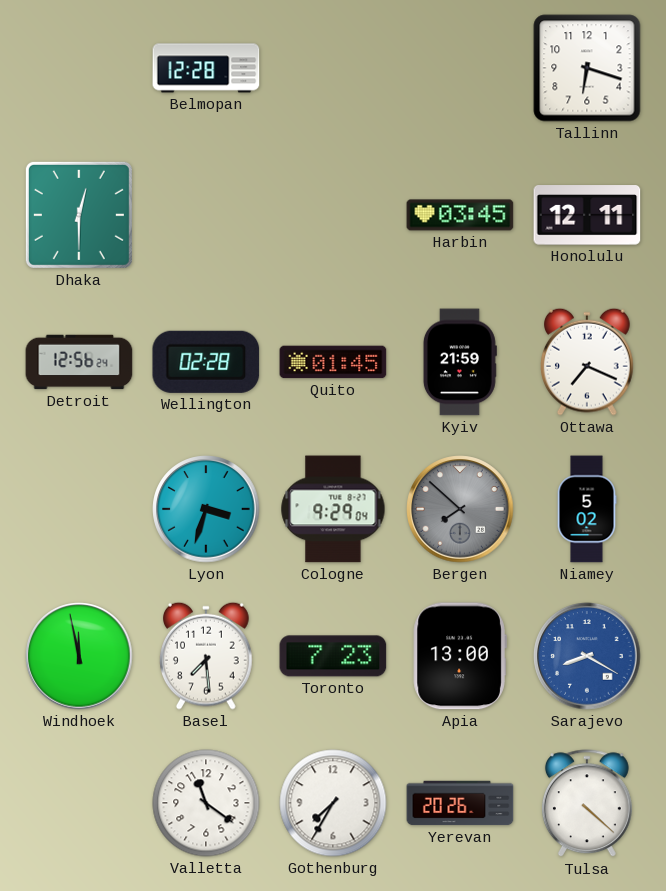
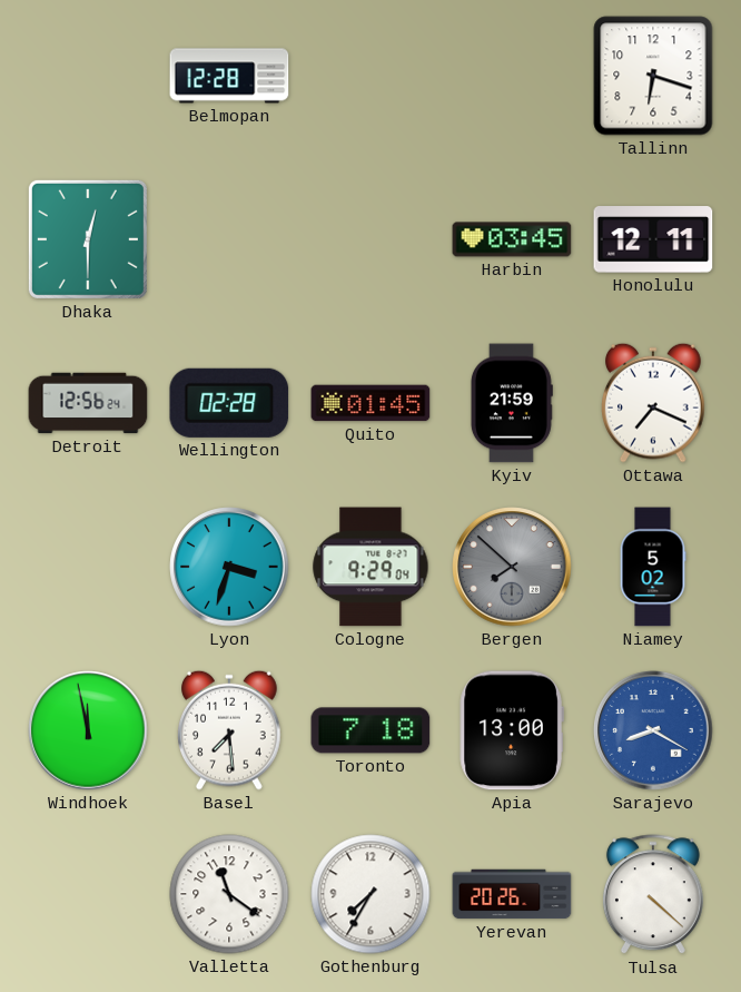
Toronto: 7:23 -> 7:18
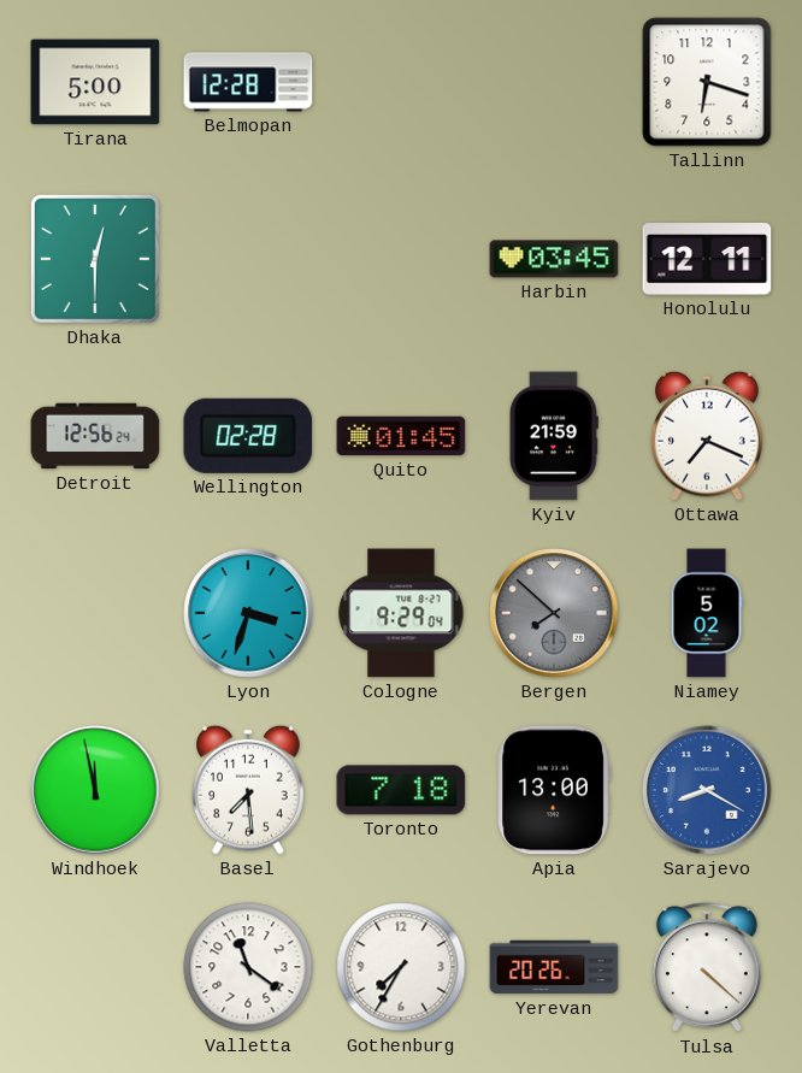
Tirana: none -> 5:00
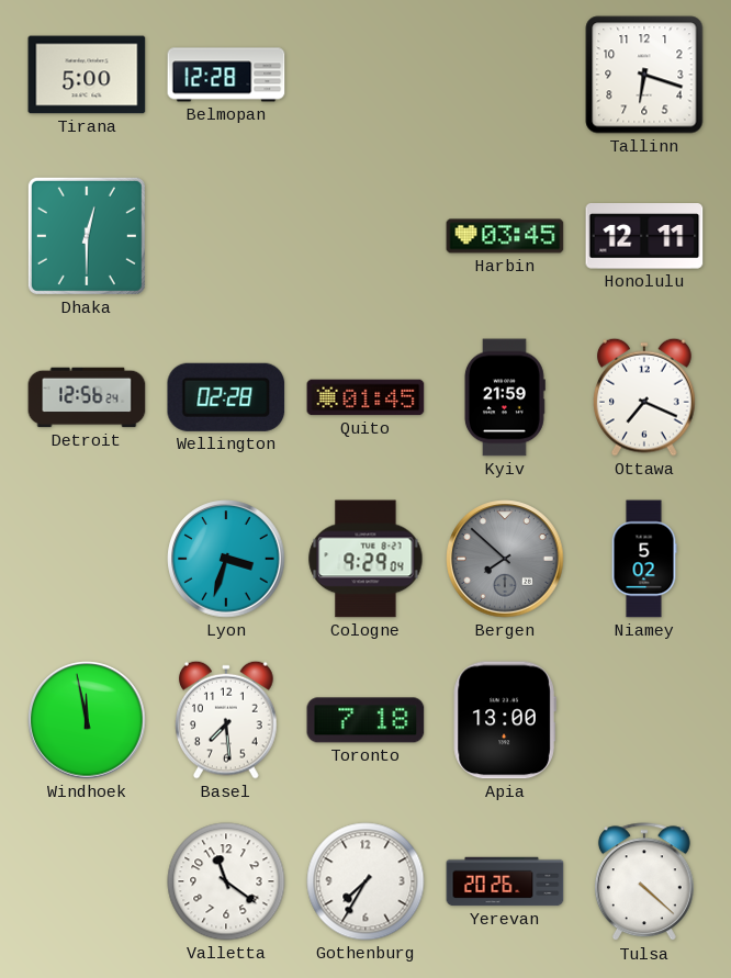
Sarajevo: 8:20 -> none
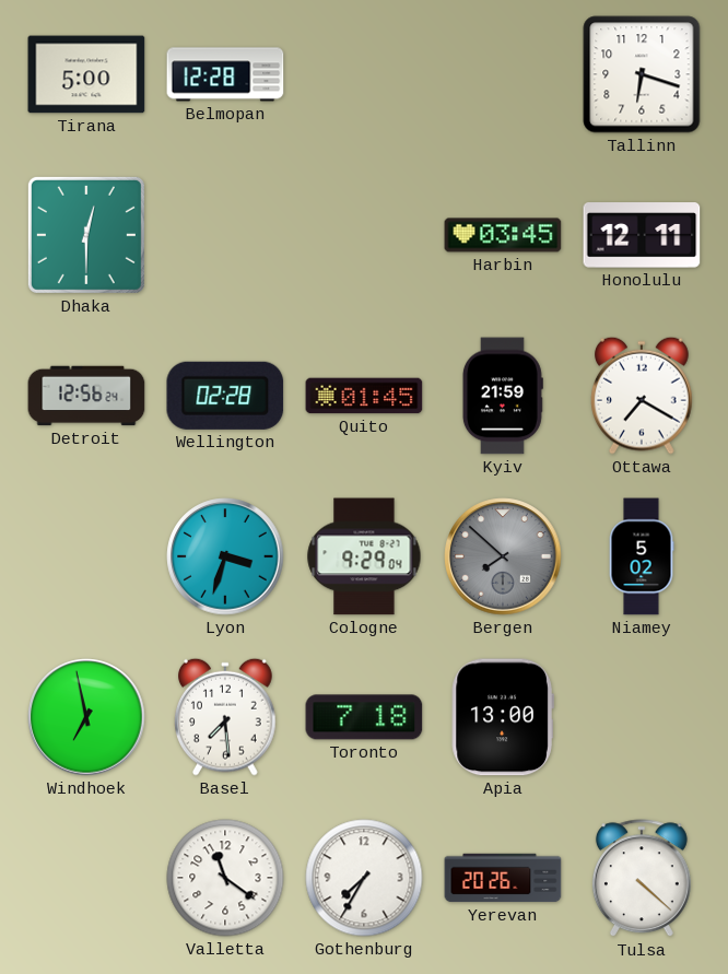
Ottawa: 7:19 -> 7:20
Windhoek: 11:58 -> 6:58
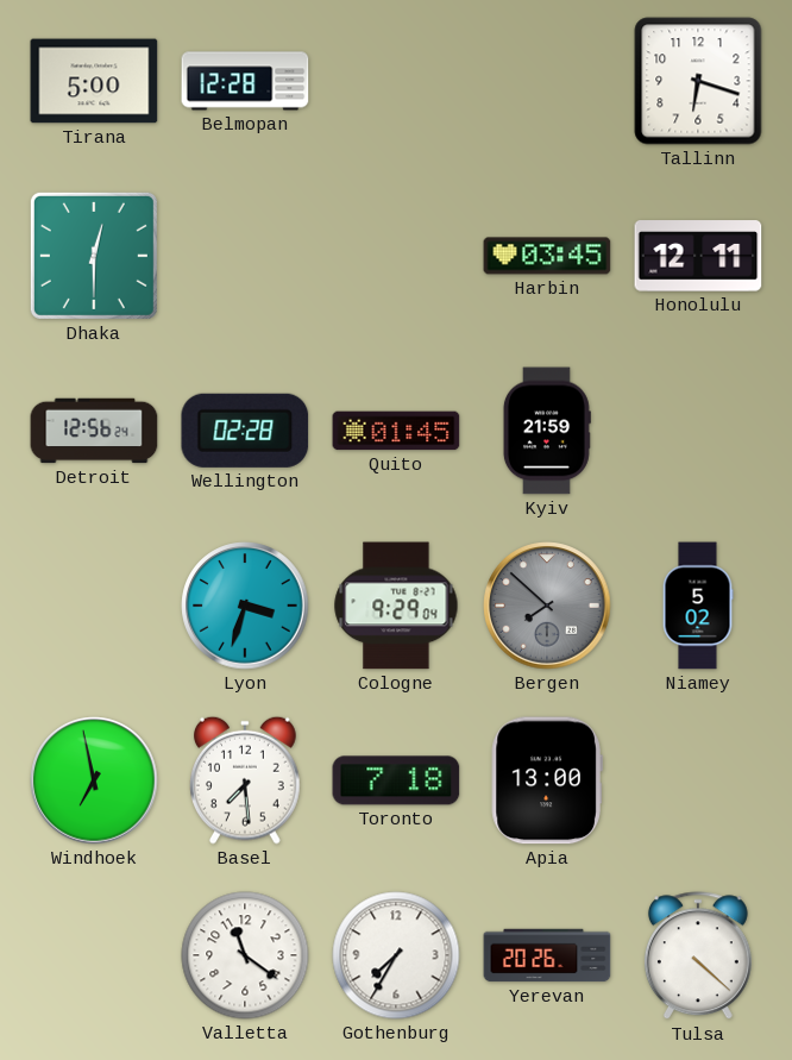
Ottawa: 7:20 -> none
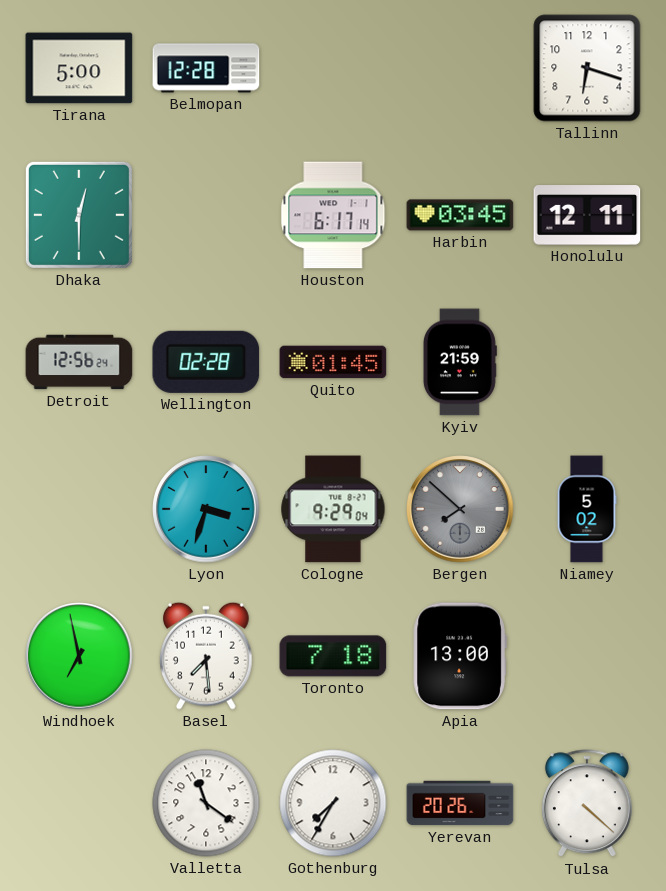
Houston: none -> 6:17
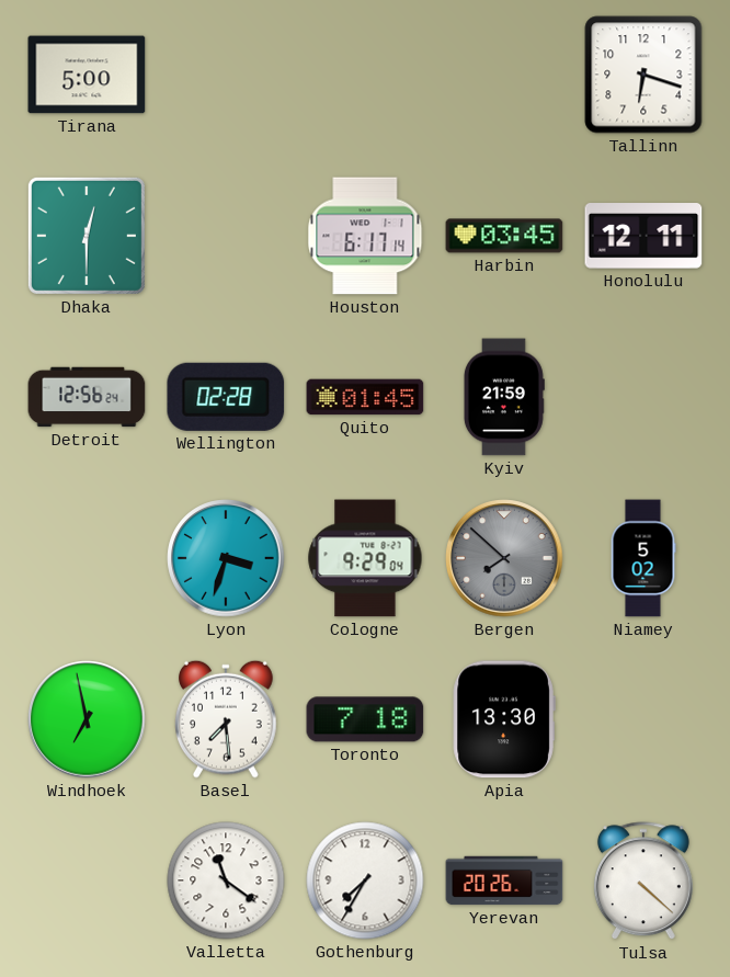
Belmopan: 12:28 -> none
Apia: 13:00 -> 13:30
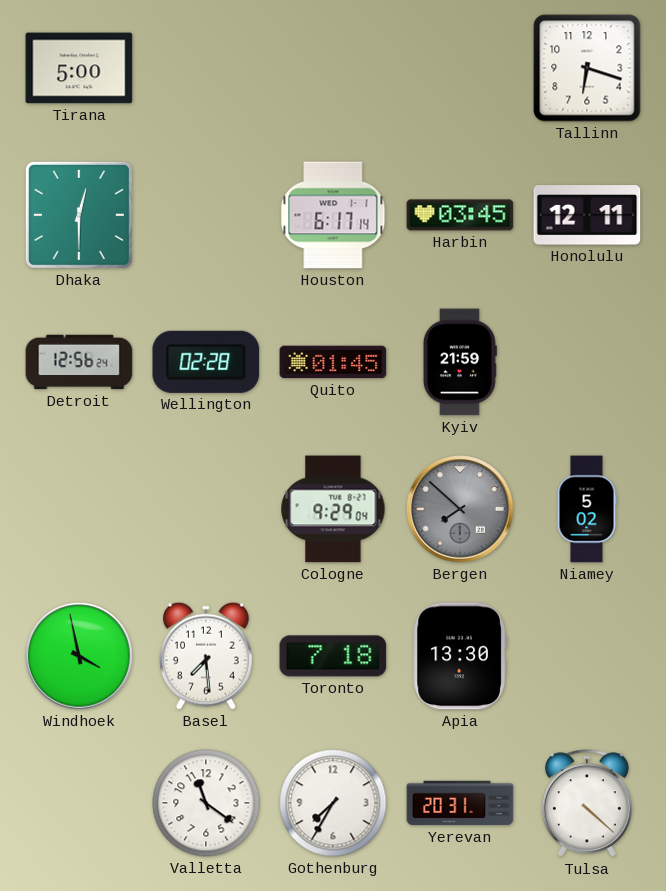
Lyon: 3:33 -> none
Windhoek: 6:58 -> 3:58
Yerevan: 20:26 -> 20:31
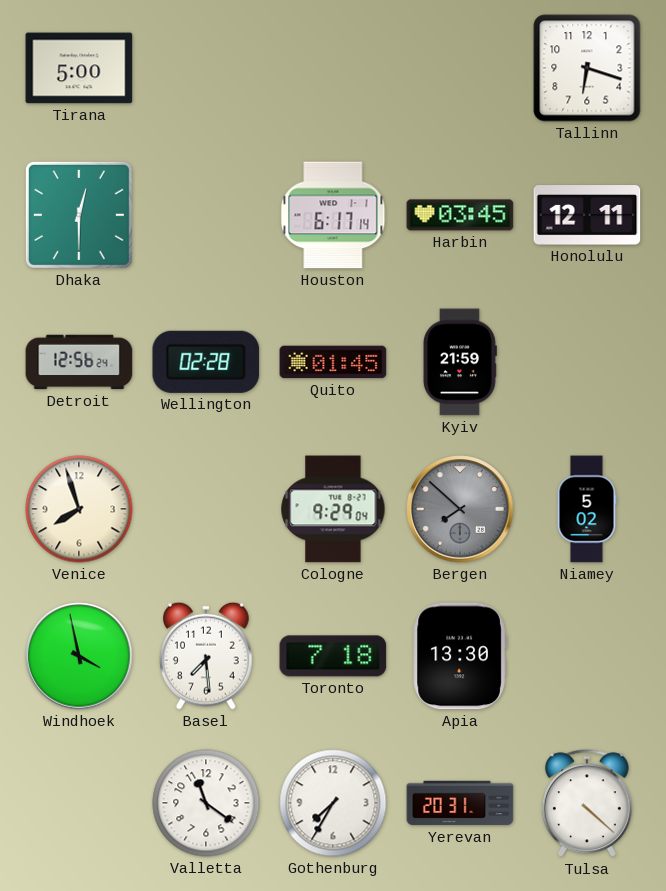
Venice: none -> 7:57
